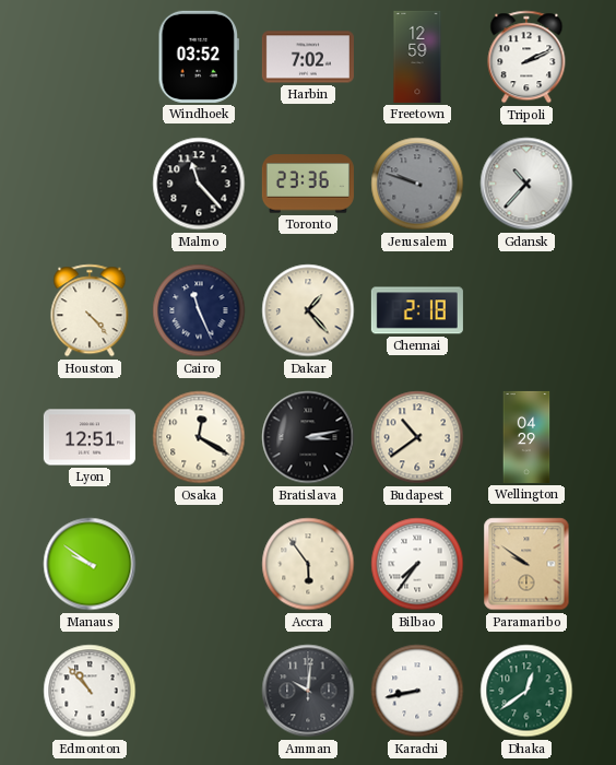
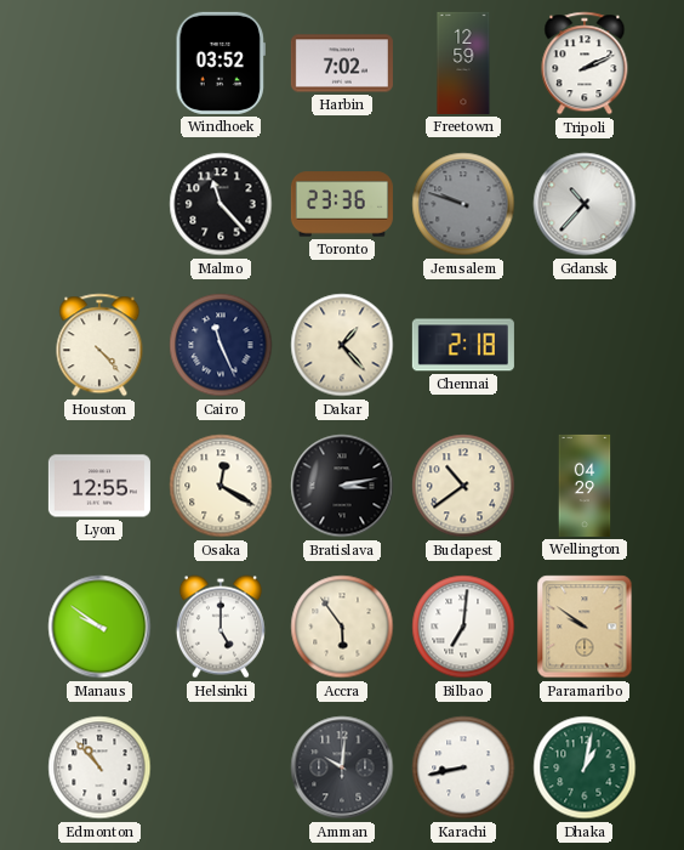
Lyon: 12:51 -> 12:55
Helsinki: none -> 5:00
Bilbao: 7:36 -> 7:01
Dhaka: 12:39 -> 1:02
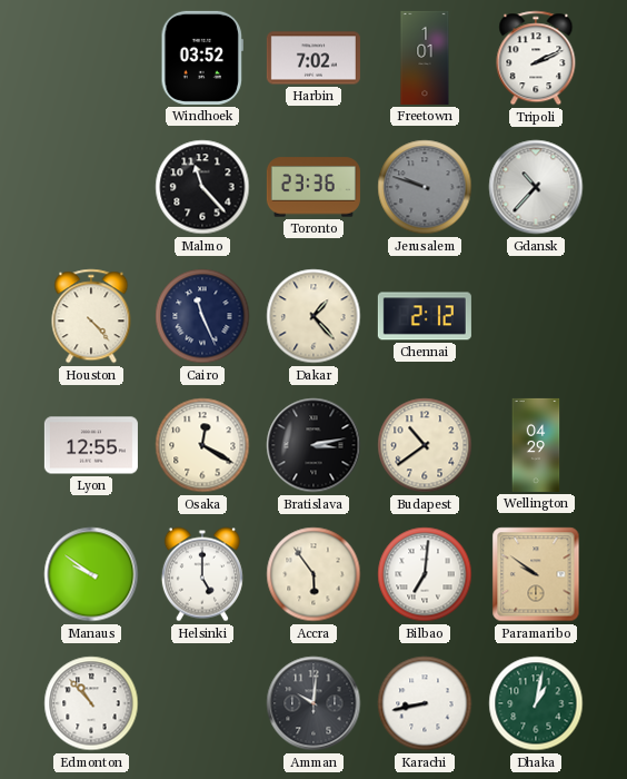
Freetown: 12:59 -> 1:01
Chennai: 2:18 -> 2:12
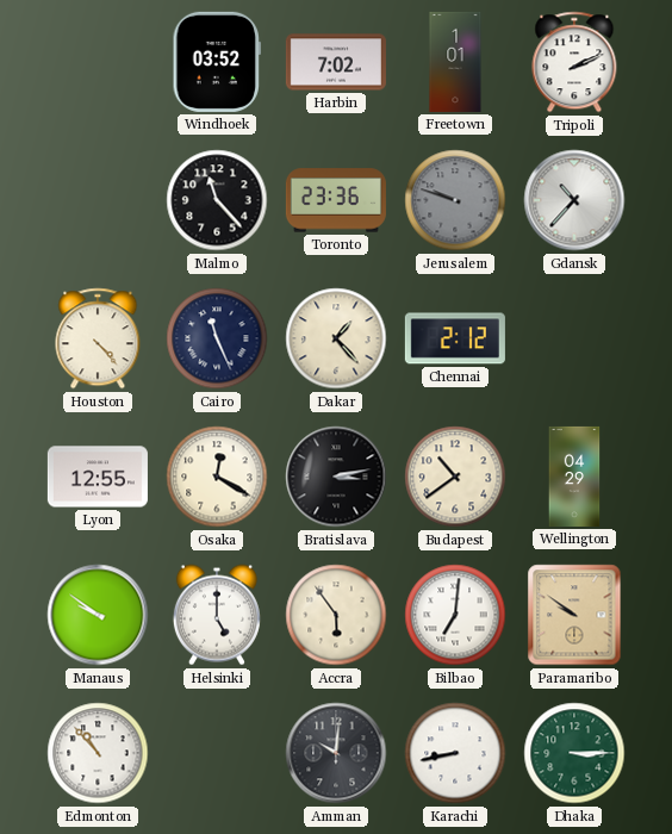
Dhaka: 1:02 -> 3:15
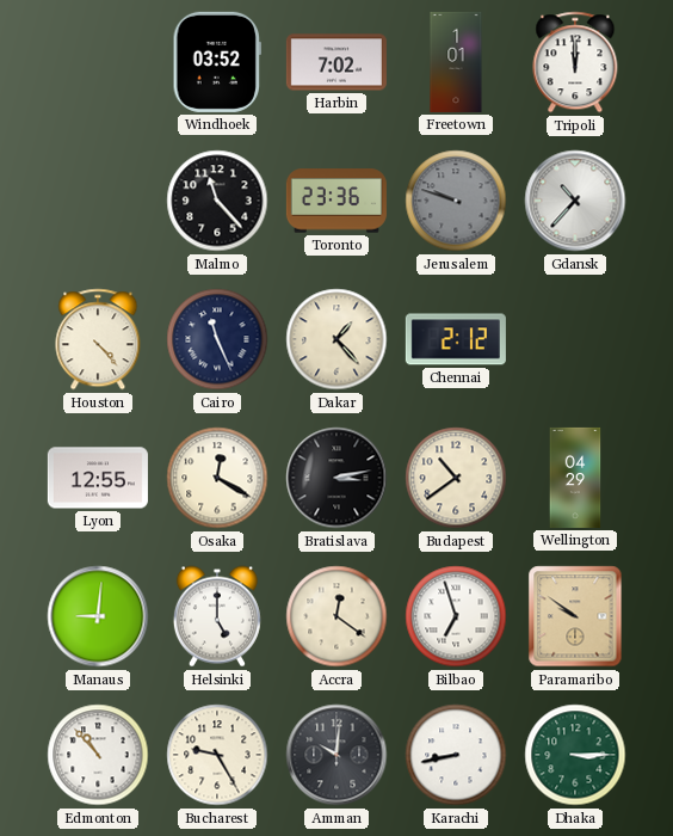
Tripoli: 2:11 -> 12:00
Manaus: 9:51 -> 9:01
Accra: 5:54 -> 12:21
Bilbao: 7:01 -> 6:57
Bucharest: none -> 9:25
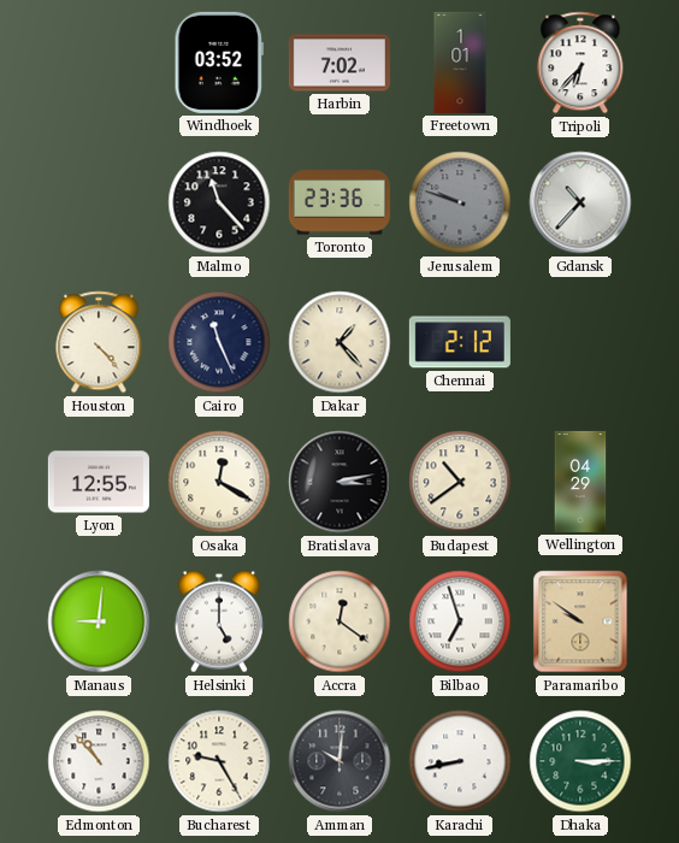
Tripoli: 12:00 -> 6:37
